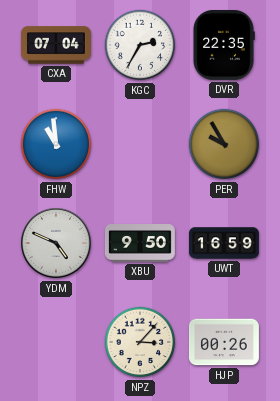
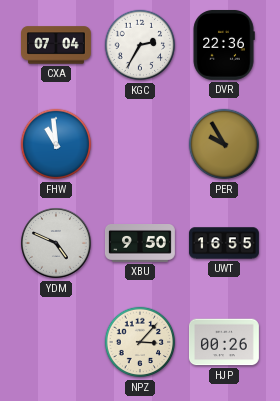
DVR: 22:35 -> 22:36
UWT: 16:59 -> 16:55
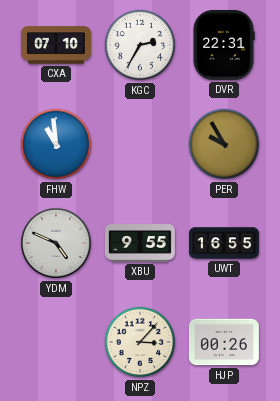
CXA: 07:04 -> 07:10
DVR: 22:36 -> 22:31
XBU: 9:50 -> 9:55
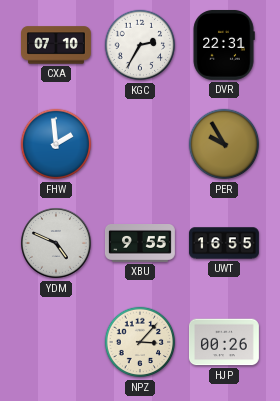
FHW: 10:59 -> 1:59
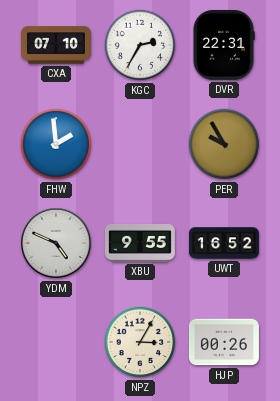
UWT: 16:55 -> 16:52
NPZ: 3:07 -> 3:05
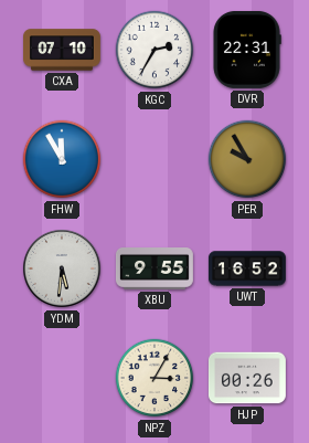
FHW: 1:59 -> 11:55
YDM: 4:49 -> 5:31
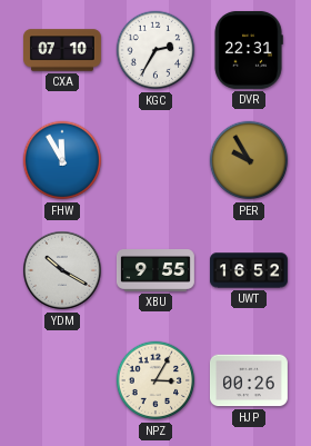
YDM: 5:31 -> 10:20
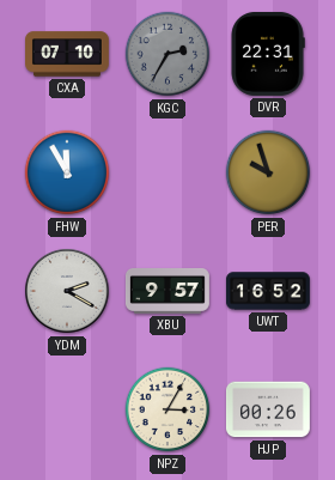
KGC dial: white -> grey
PER: 9:55 -> 9:57
YDM: 10:20 -> 2:20
XBU: 9:55 -> 9:57
